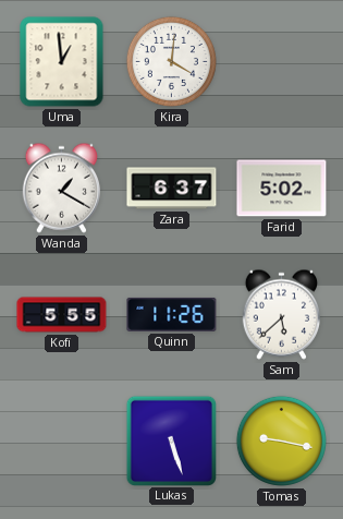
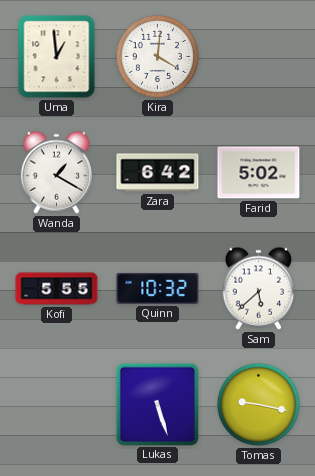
Zara: 6:37 -> 6:42
Quinn: 11:26 -> 10:32
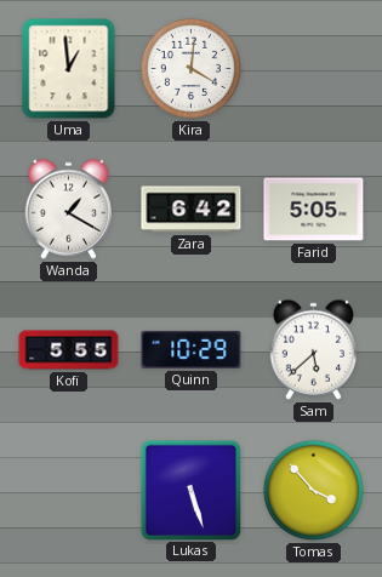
Farid: 5:02 -> 5:05
Quinn: 10:32 -> 10:29
Tomas: 9:17 -> 3:53
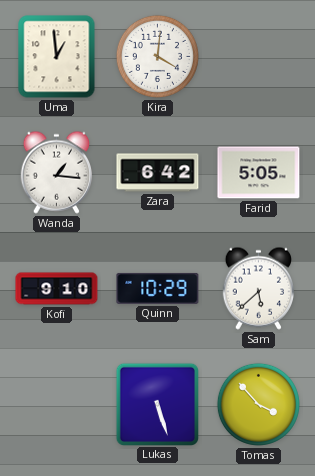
Wanda: 1:20 -> 1:16
Kofi: 5:55 -> 9:10
